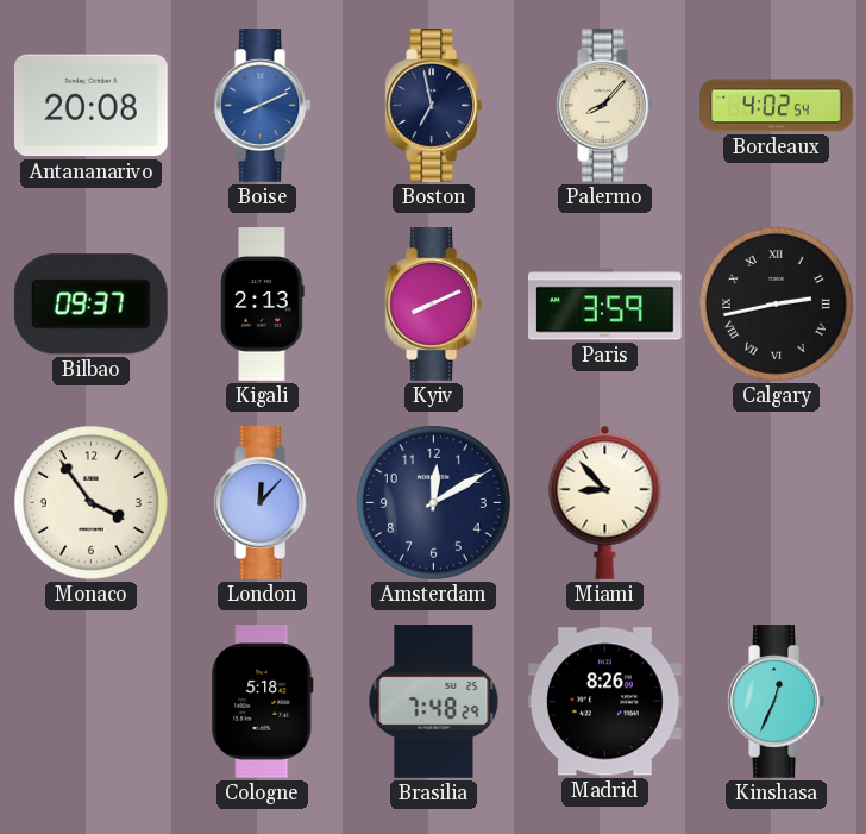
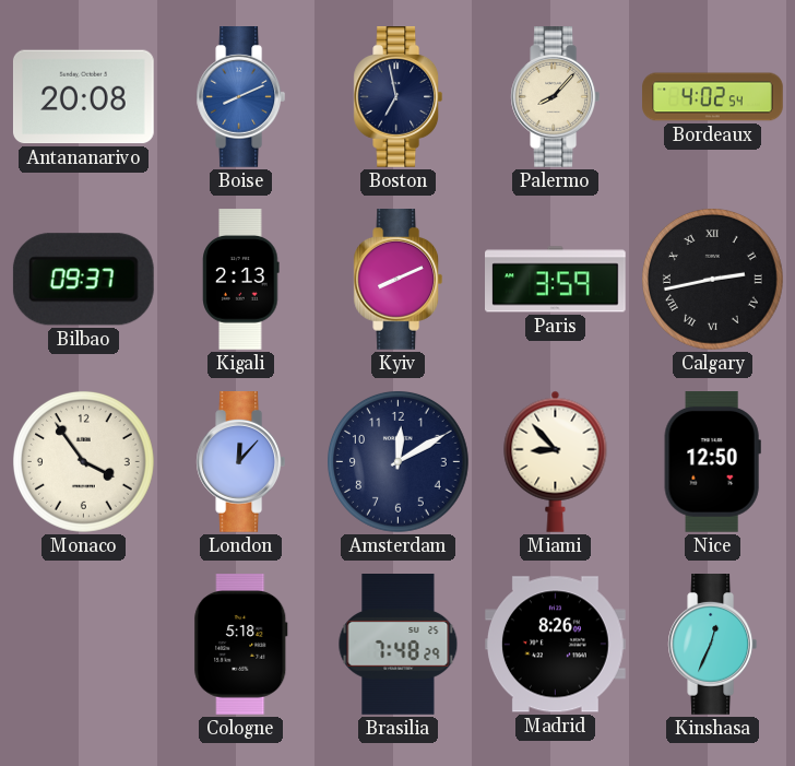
Nice: none -> 12:50
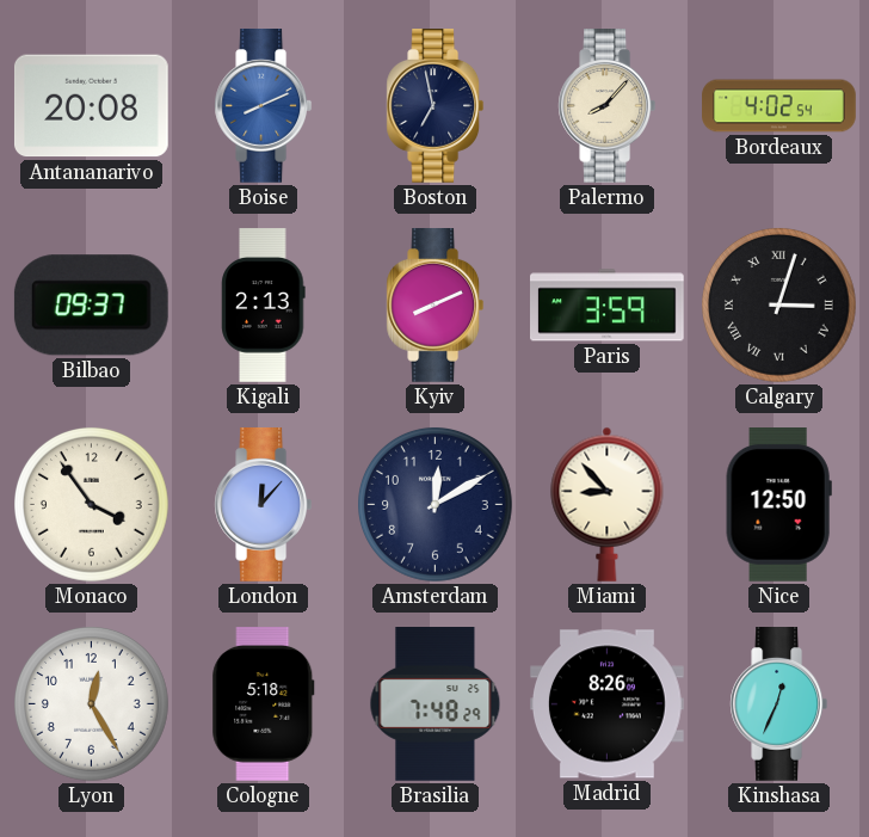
Calgary: 2:43 -> 3:03
Lyon: none -> 12:25
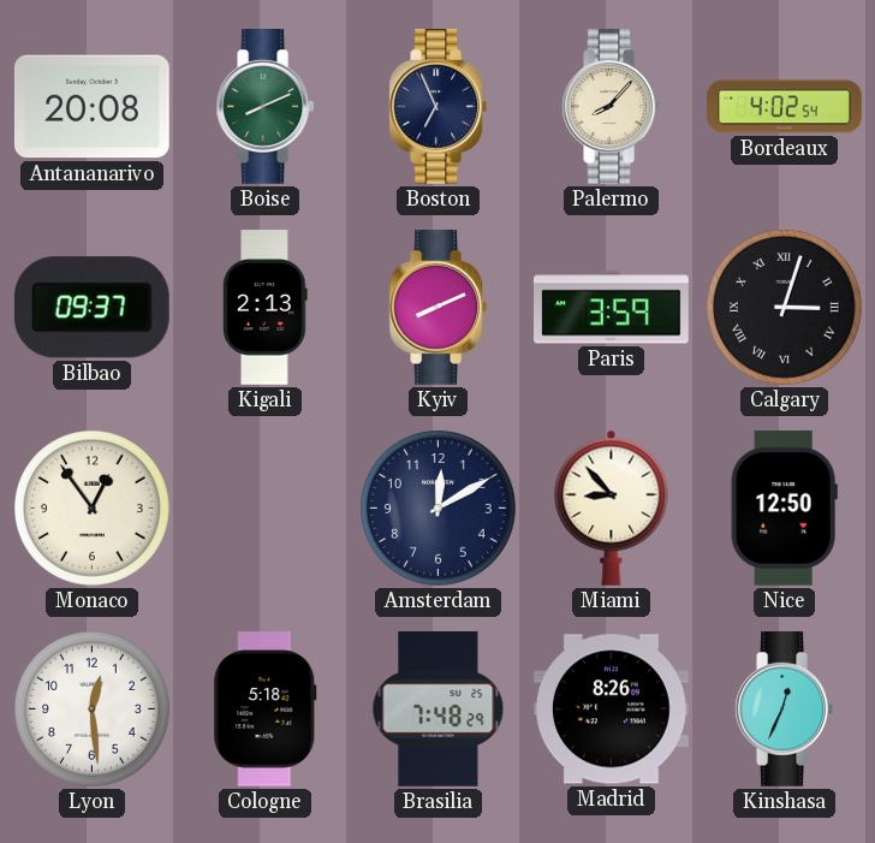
Boise dial: blue -> green
Boston: 6:58 -> 6:56
Monaco: 3:54 -> 12:54
London: 12:07 -> none
Lyon: 12:25 -> 12:29
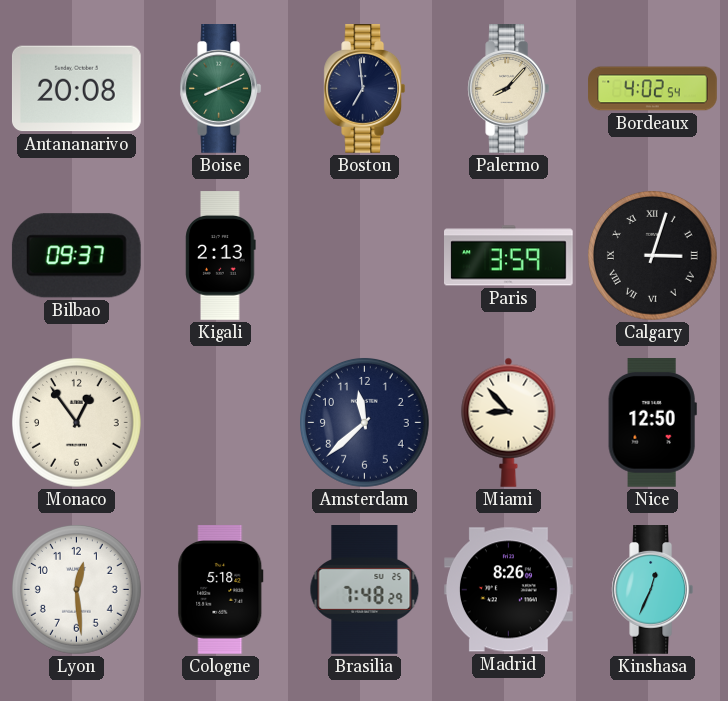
Boston: 6:56 -> 6:59
Kyiv: 8:11 -> none
Amsterdam: 12:10 -> 11:38
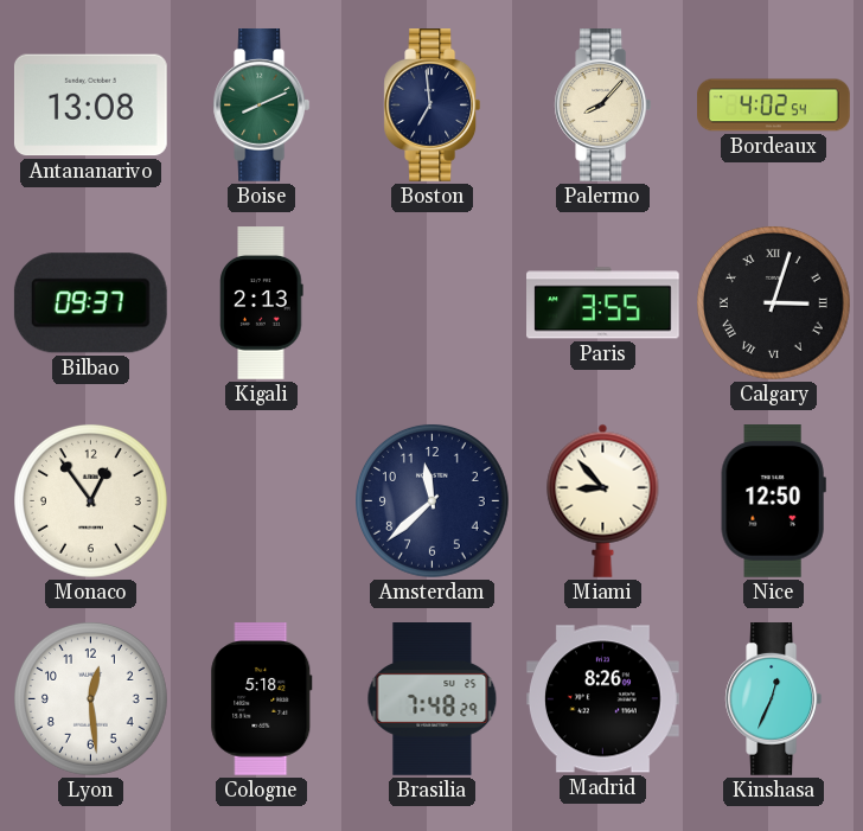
Antananarivo: 20:08 -> 13:08
Paris: 3:59 -> 3:55
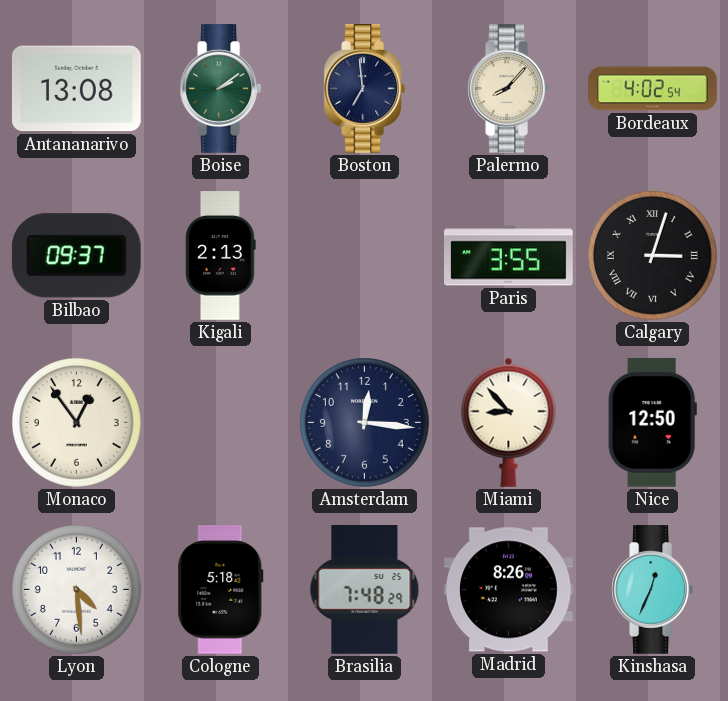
Boise: 8:11 -> 2:09
Amsterdam: 11:38 -> 12:16
Lyon: 12:29 -> 4:29
